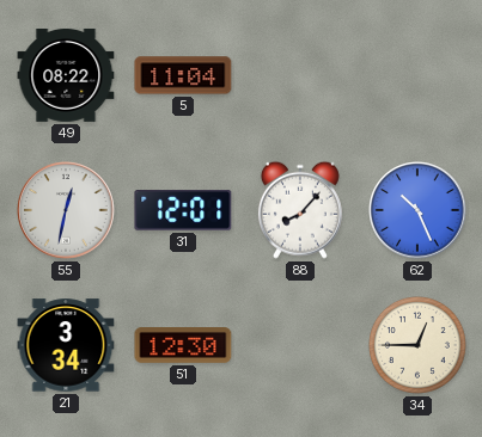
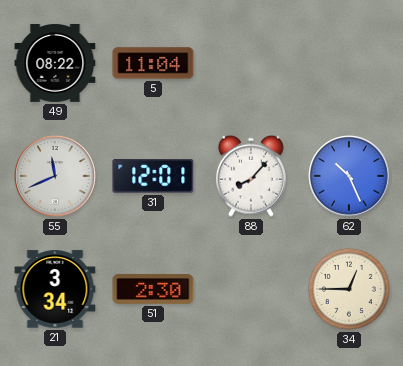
55: 12:32 -> 11:41
51: 12:30 -> 2:30
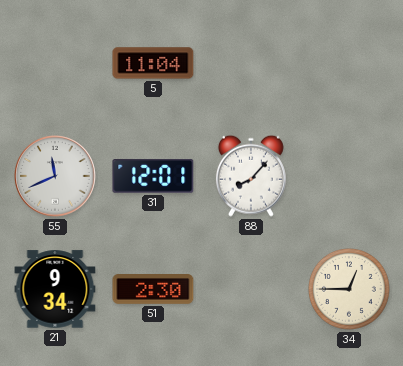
49: 08:22 -> none
62: 10:26 -> none
21: 3:34 -> 9:34
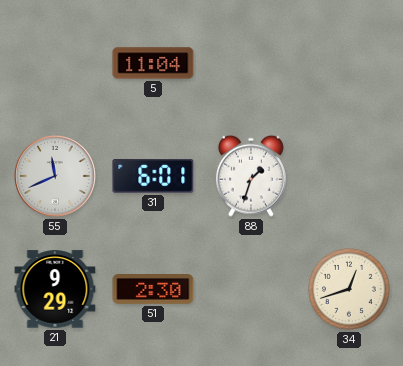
31: 12:01 -> 6:01
88: 8:07 -> 1:33
21: 9:34 -> 9:29
34: 12:45 -> 12:42
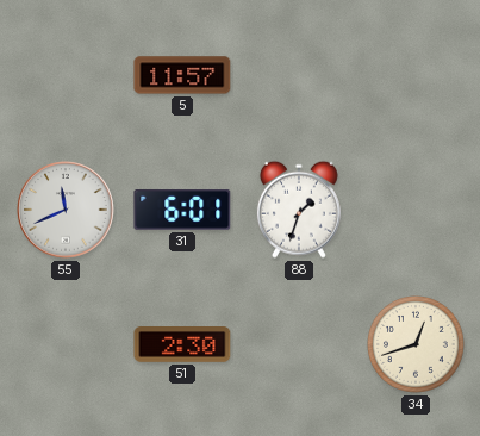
5: 11:04 -> 11:57
21: 9:29 -> none
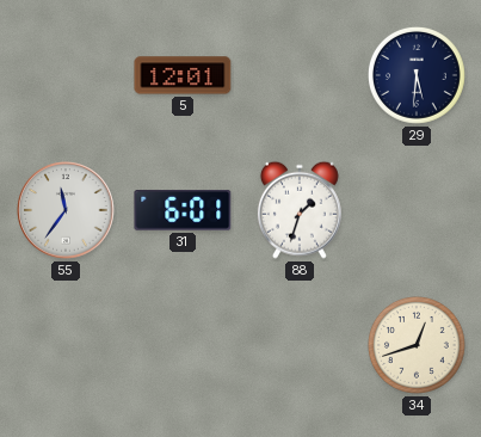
5: 11:57 -> 12:01
29: none -> 5:31
55: 11:41 -> 11:36
51: 2:30 -> none
